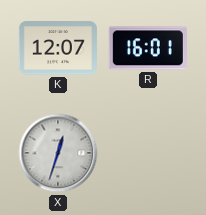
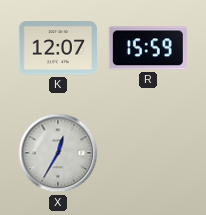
R: 16:01 -> 15:59
X: 12:33 -> 12:35
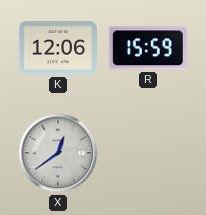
K: 12:07 -> 12:06
X: 12:35 -> 12:39
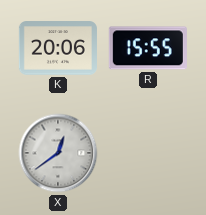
K: 12:06 -> 20:06
R: 15:59 -> 15:55
